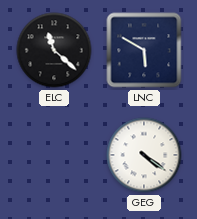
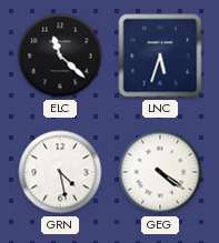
LNC: 5:50 -> 5:33
GRN: none -> 4:28
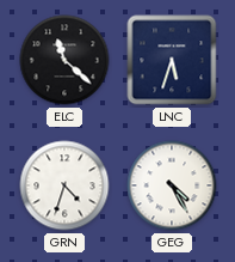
GRN: 4:28 -> 4:33
GEG: 4:21 -> 4:25
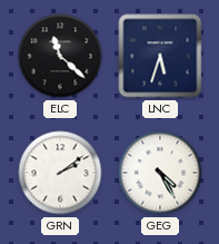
GRN: 4:33 -> 2:09
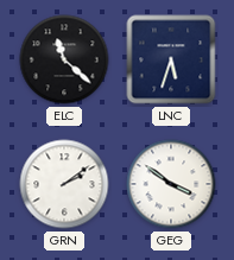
GEG: 4:25 -> 3:51
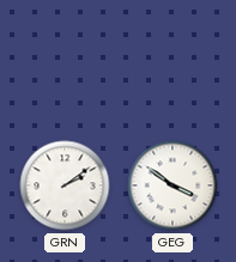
ELC: 11:22 -> none
LNC: 5:33 -> none
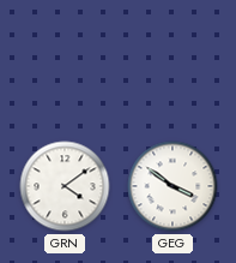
GRN: 2:09 -> 4:09
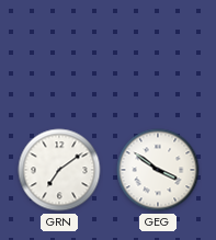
GRN: 4:09 -> 7:09
